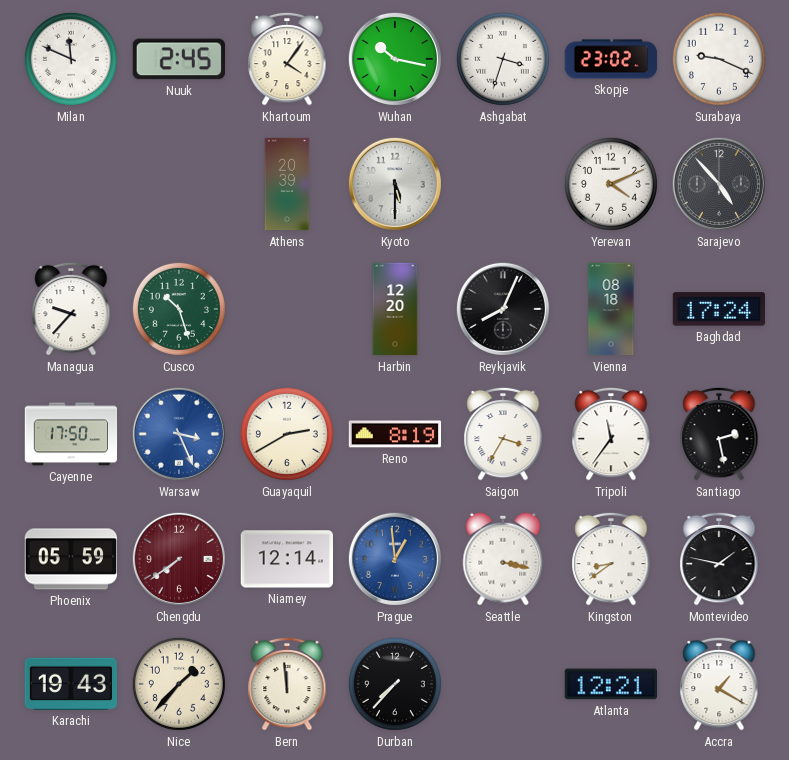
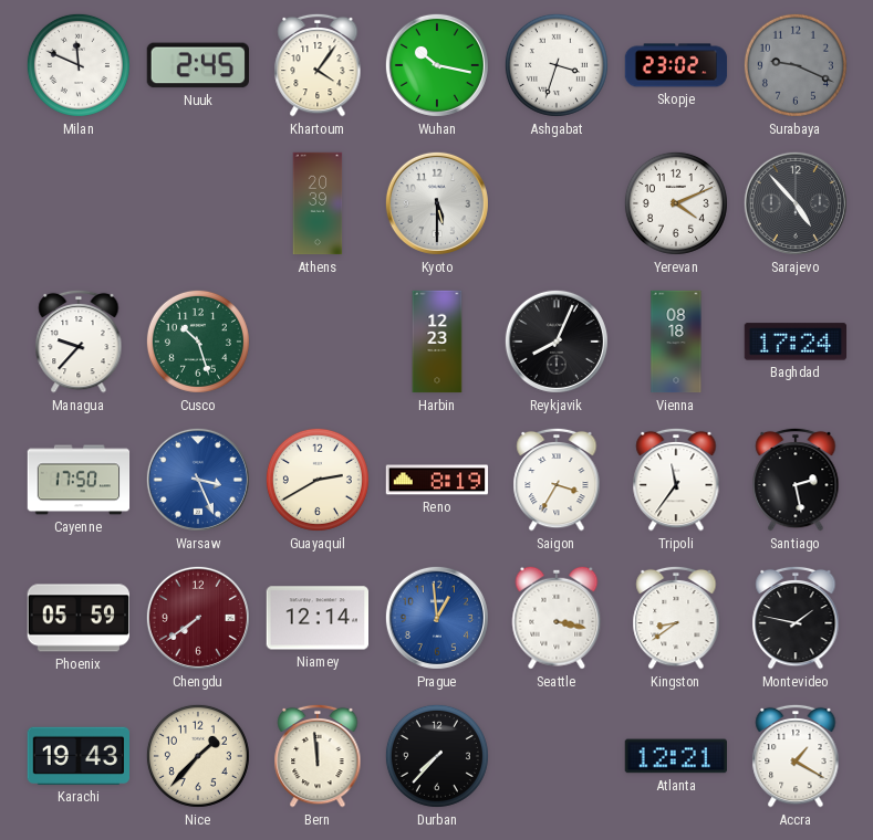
Surabaya dial: white -> grey
Harbin: 12:20 -> 12:23
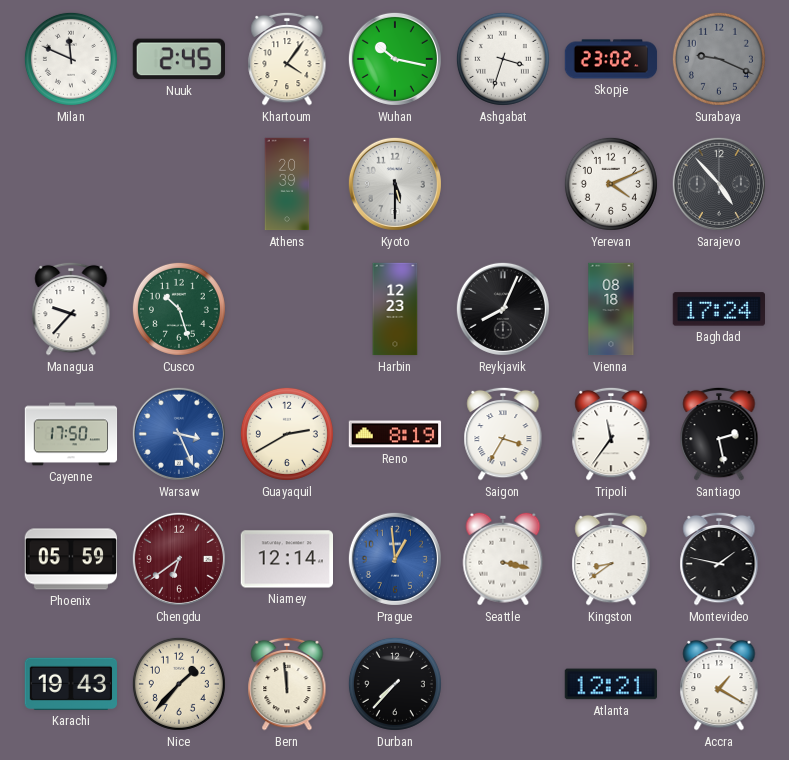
Chengdu: 7:39 -> 6:39
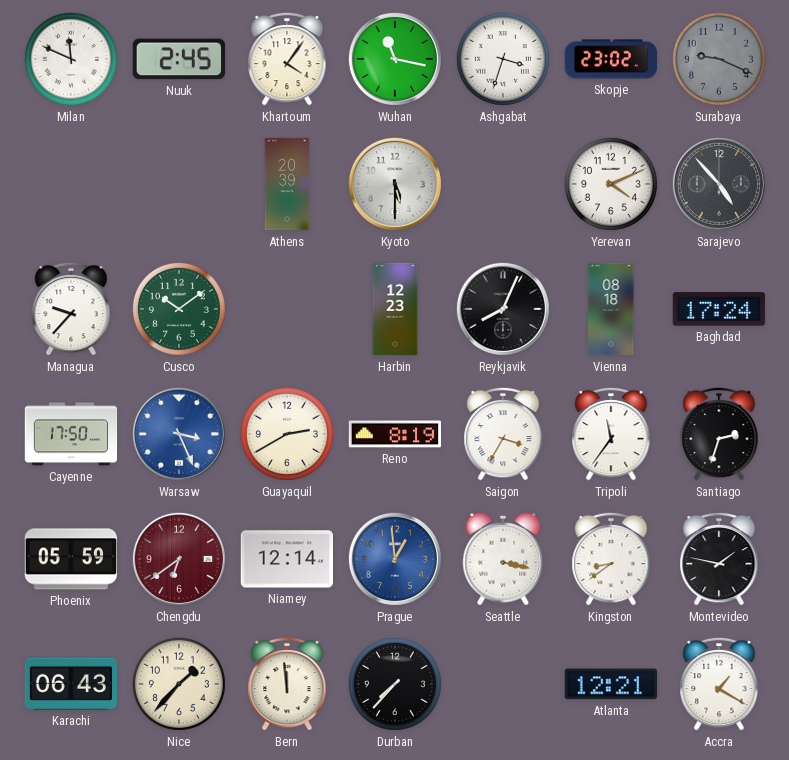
Wuhan: 10:17 -> 11:17
Cusco: 10:27 -> 10:09
Santiago: 2:28 -> 2:33
Karachi: 19:43 -> 06:43
